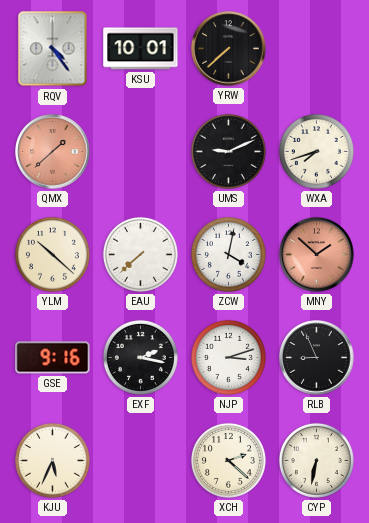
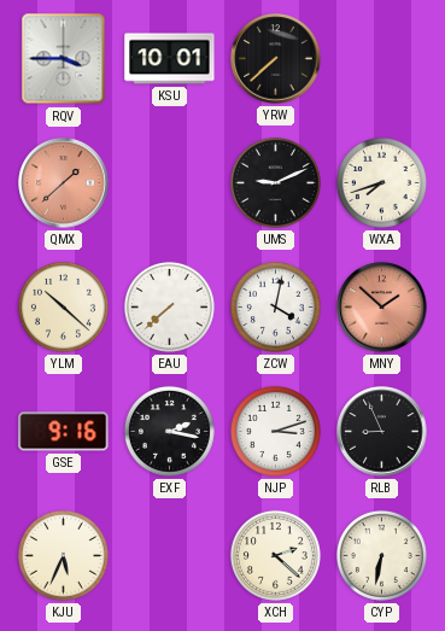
RQV: 4:24 -> 3:45
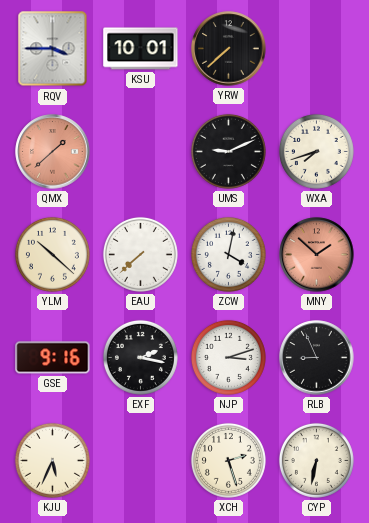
XCH: 2:22 -> 2:27
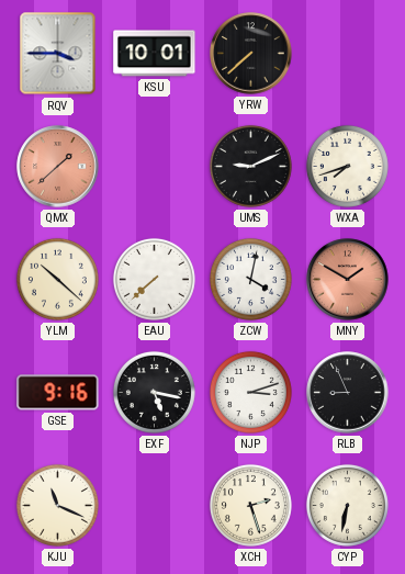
MNY: 1:52 -> 1:50
EXF: 2:17 -> 5:17
KJU: 5:34 -> 11:19
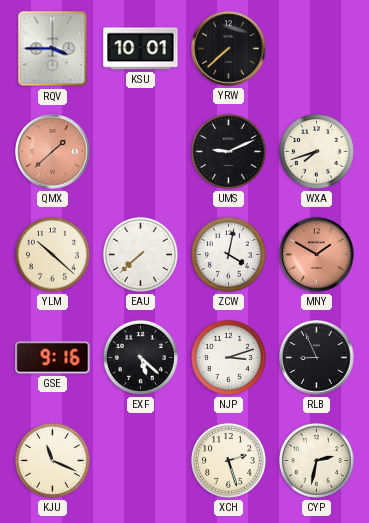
EXF: 5:17 -> 5:22
CYP: 6:32 -> 2:32
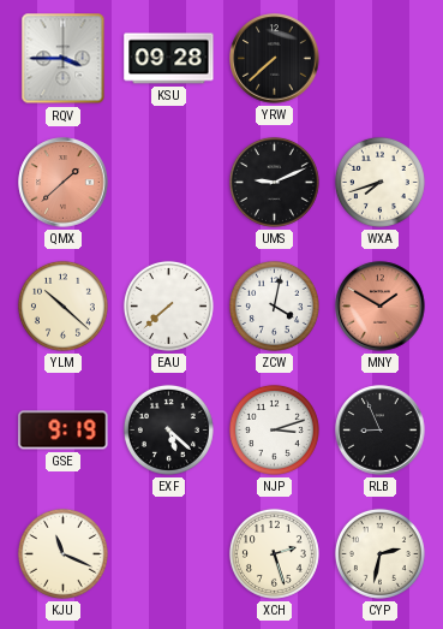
KSU: 10:01 -> 09:28
GSE: 9:16 -> 9:19
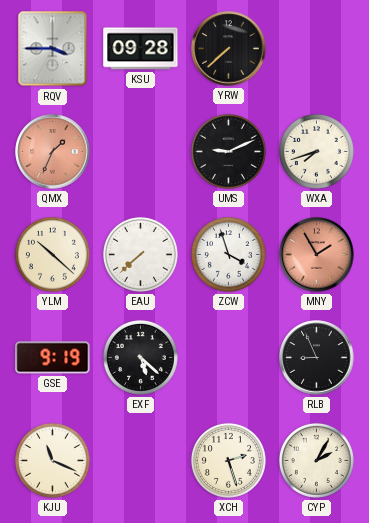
QMX: 1:38 -> 1:34
ZCW: 4:02 -> 3:57
MNY: 1:50 -> 1:55
NJP: 3:12 -> none
CYP: 2:32 -> 2:05
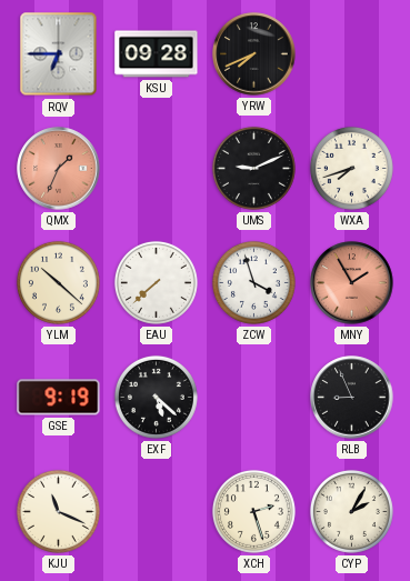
RQV: 3:45 -> 6:45
YRW: 7:38 -> 7:41
